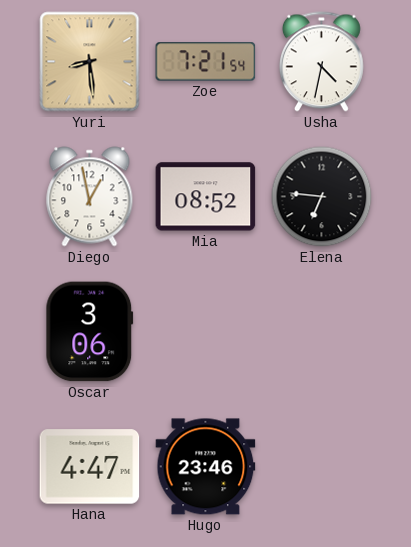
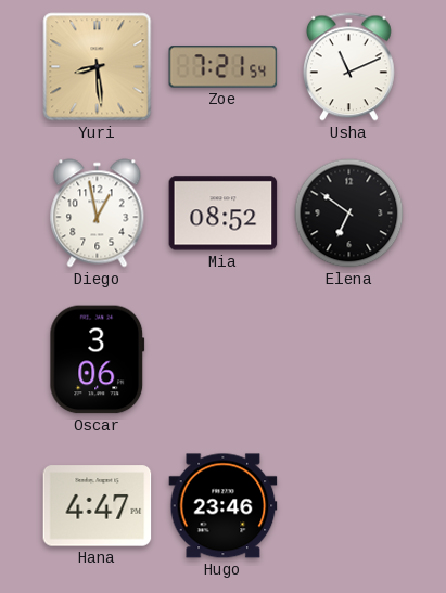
Usha: 4:32 -> 11:11
Elena: 6:46 -> 6:51
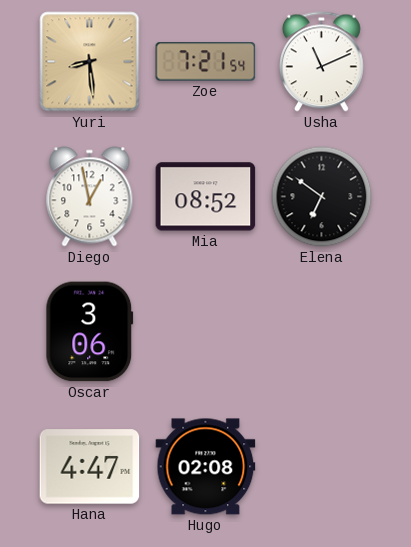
Hugo: 23:46 -> 02:08
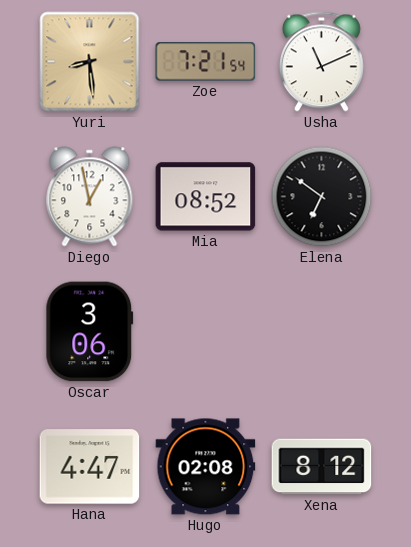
Xena: none -> 8:12
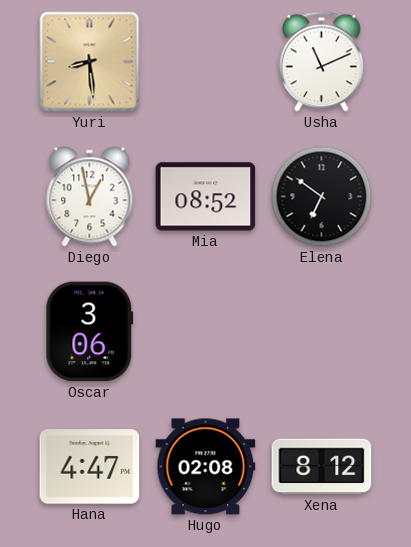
Zoe: 7:21 -> none
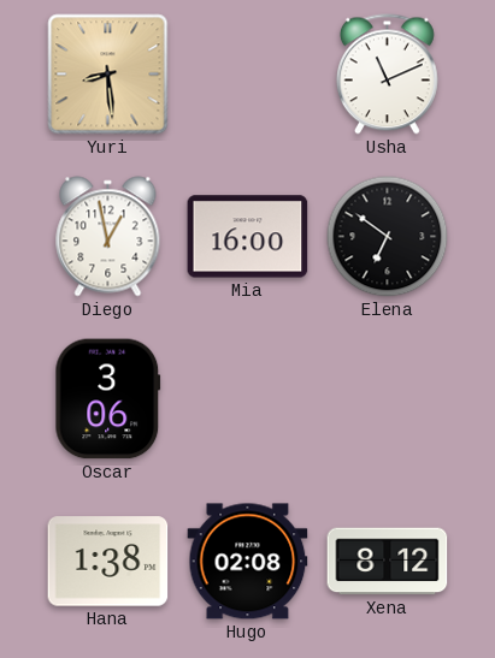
Mia: 08:52 -> 16:00
Hana: 4:47 -> 1:38
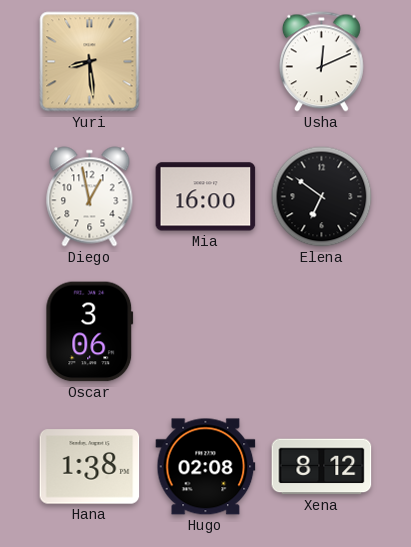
Usha: 11:11 -> 12:11
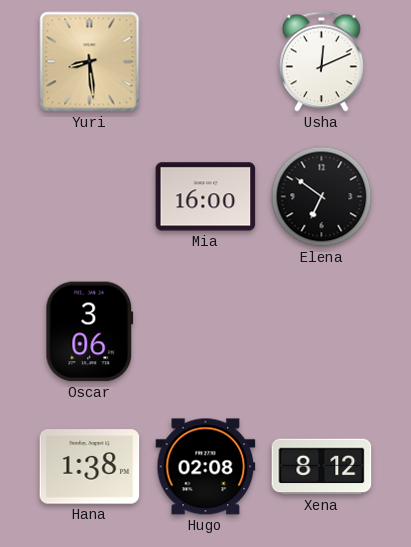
Diego: 12:58 -> none
